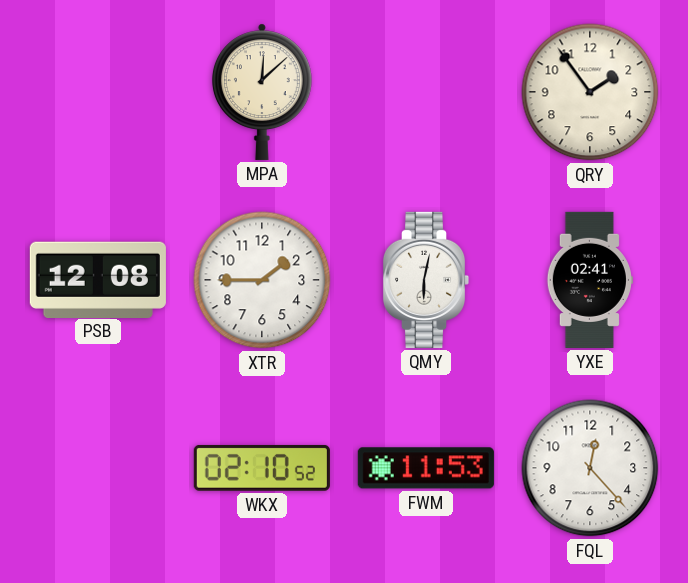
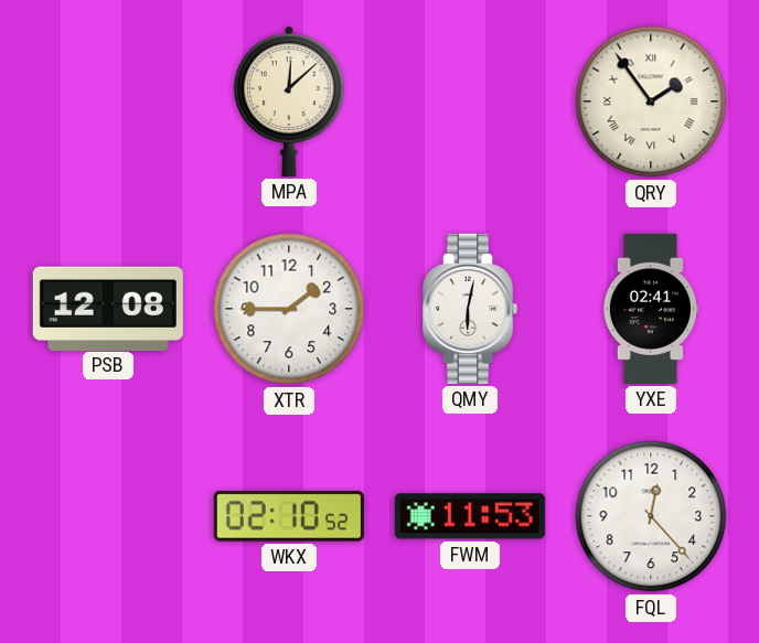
QRY numerals: Arabic -> Roman
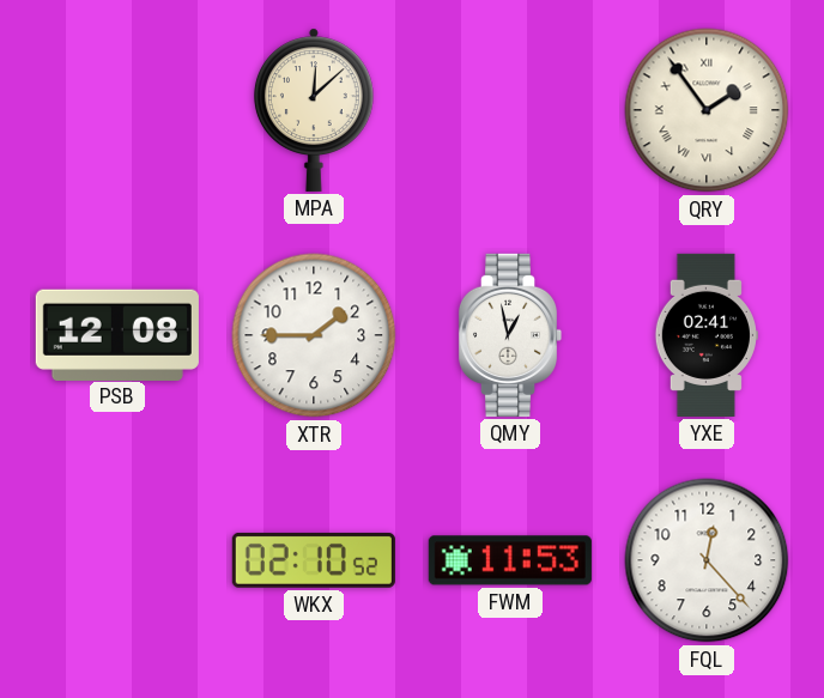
QMY: 6:02 -> 12:58
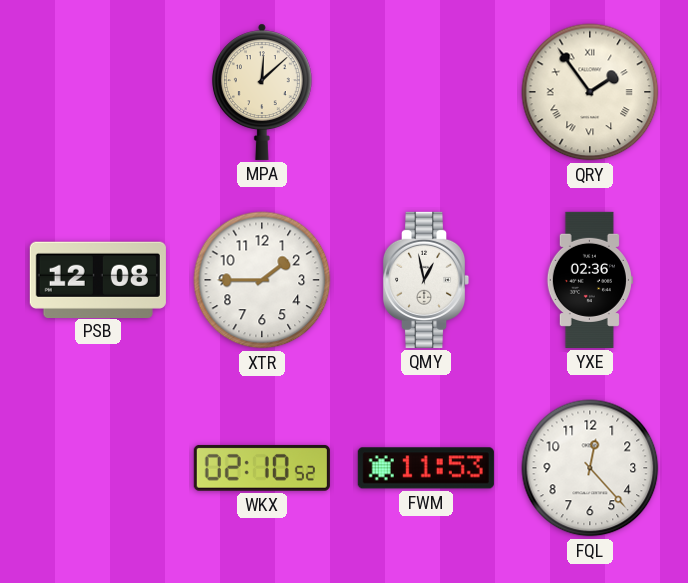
YXE: 02:41 -> 02:36
